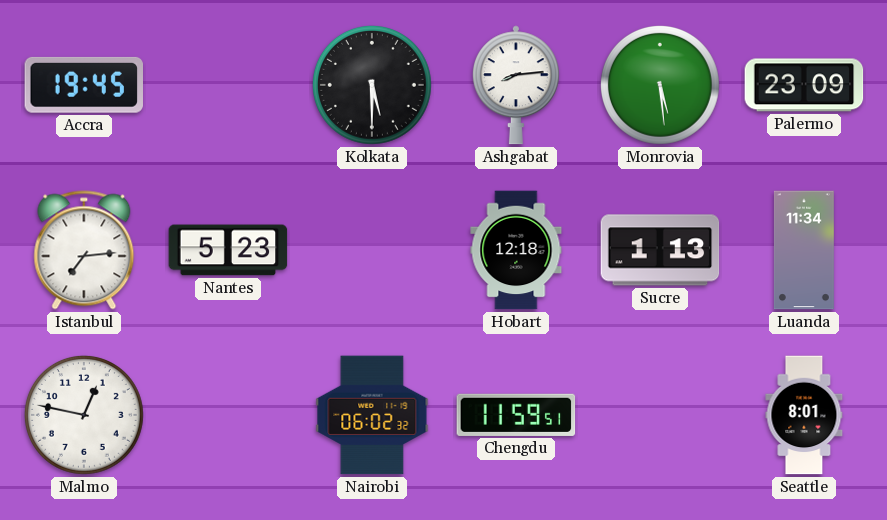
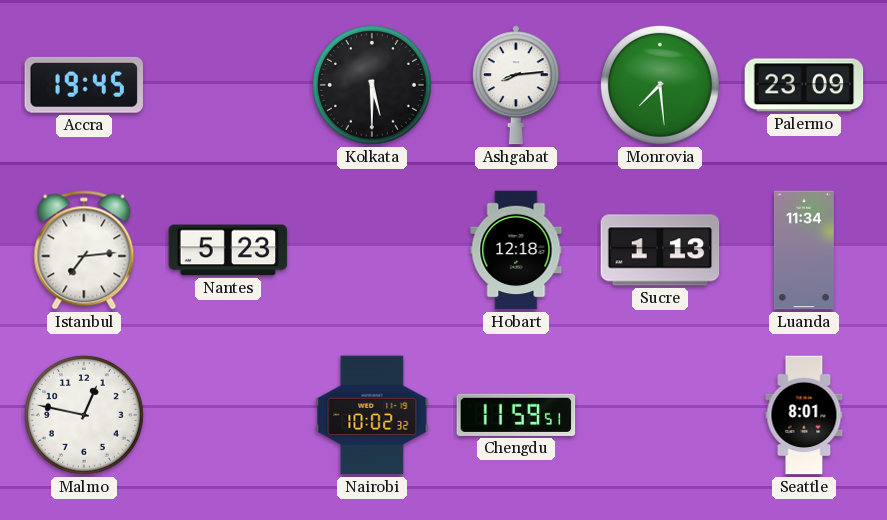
Monrovia: 5:29 -> 7:29
Nairobi: 06:02 -> 10:02
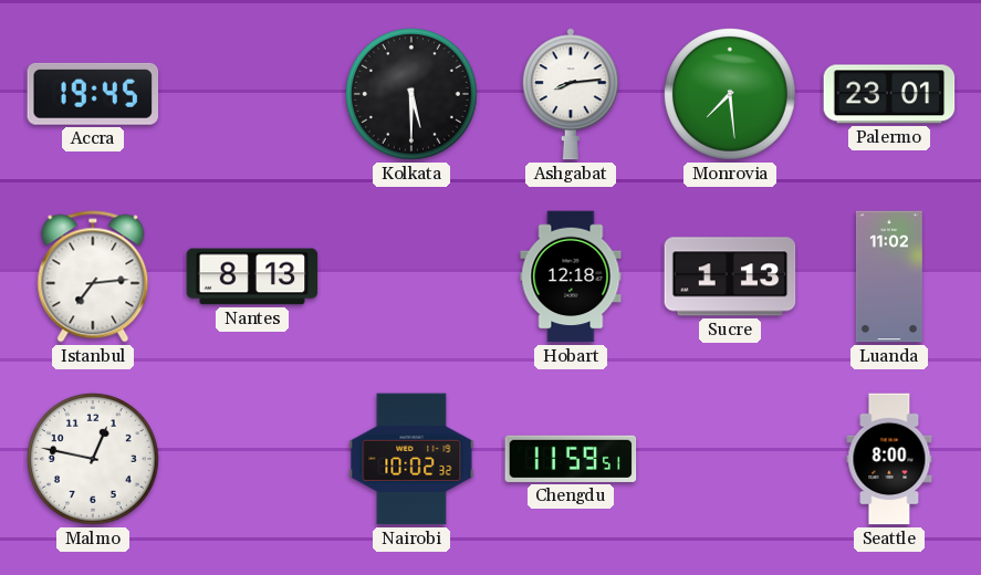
Palermo: 23:09 -> 23:01
Nantes: 5:23 -> 8:13
Luanda: 11:34 -> 11:02
Seattle: 8:01 -> 8:00
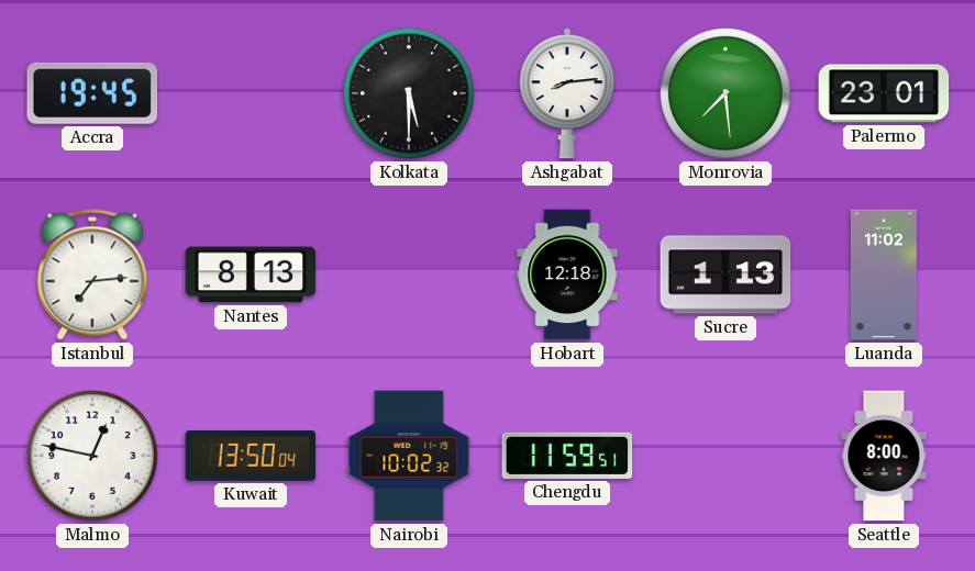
Kuwait: none -> 13:50
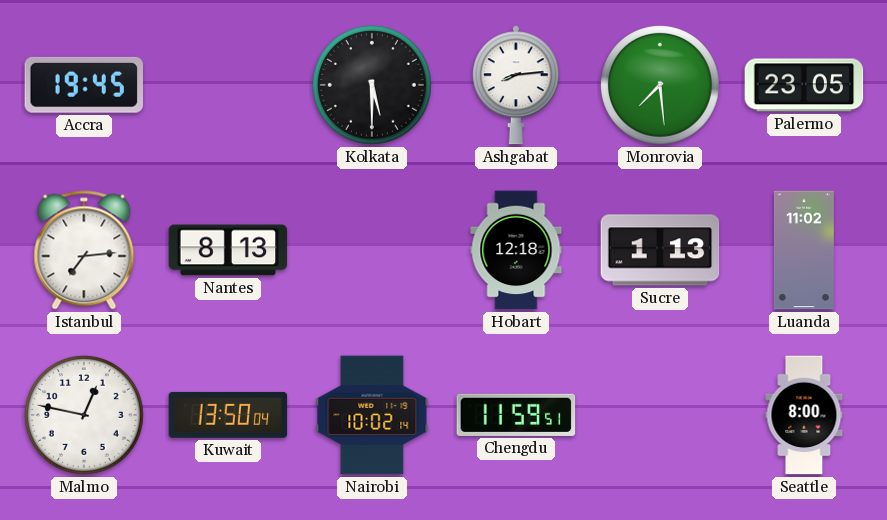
Palermo: 23:01 -> 23:05
Nairobi: 10:02:32 -> 10:02:14
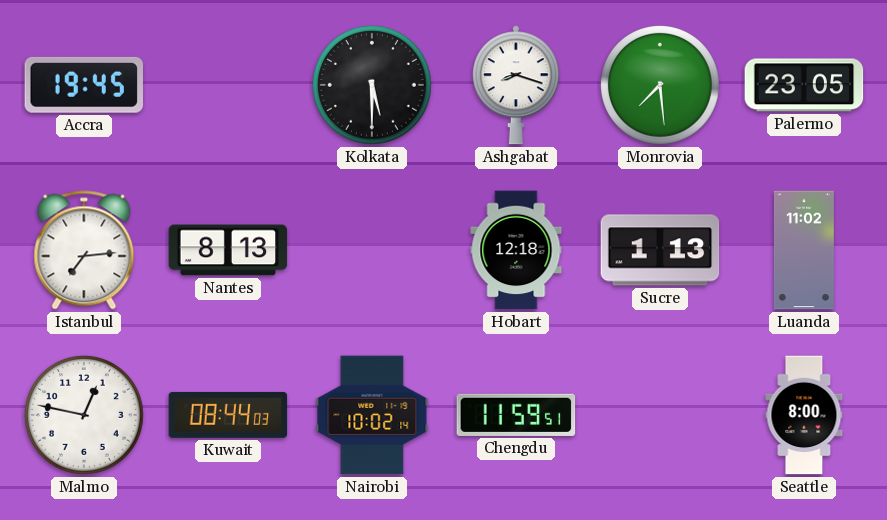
Ashgabat: 8:14 -> 8:18
Kuwait: 13:50 -> 08:44
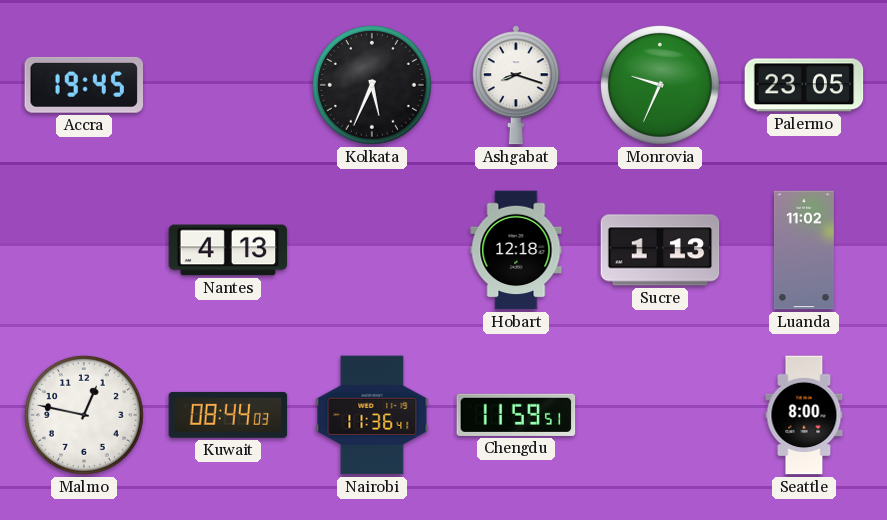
Kolkata: 5:30 -> 5:34
Monrovia: 7:29 -> 9:34
Istanbul: 7:14 -> none
Nantes: 8:13 -> 4:13
Nairobi: 10:02 -> 11:36
